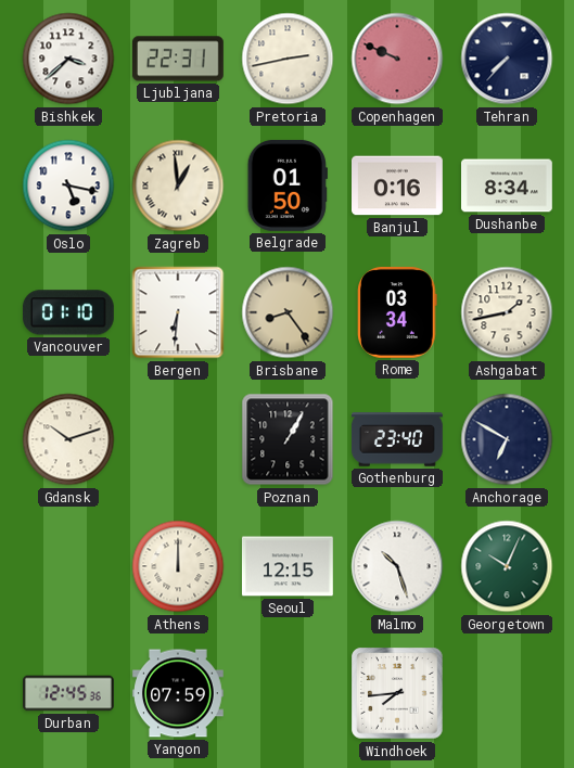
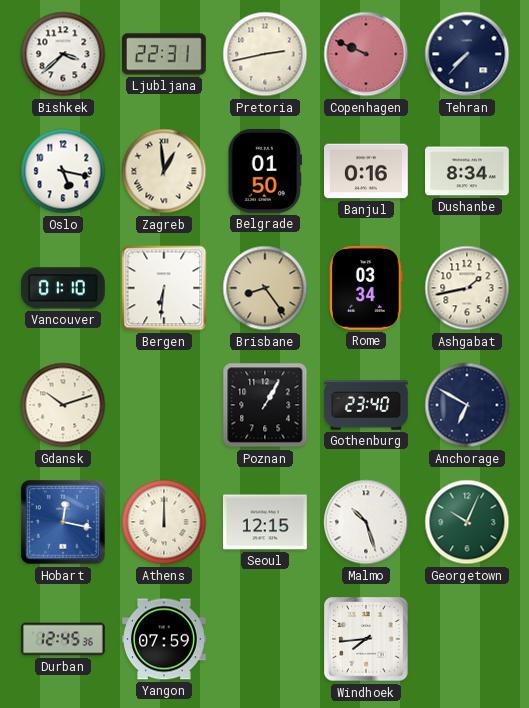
Hobart: none -> 12:17
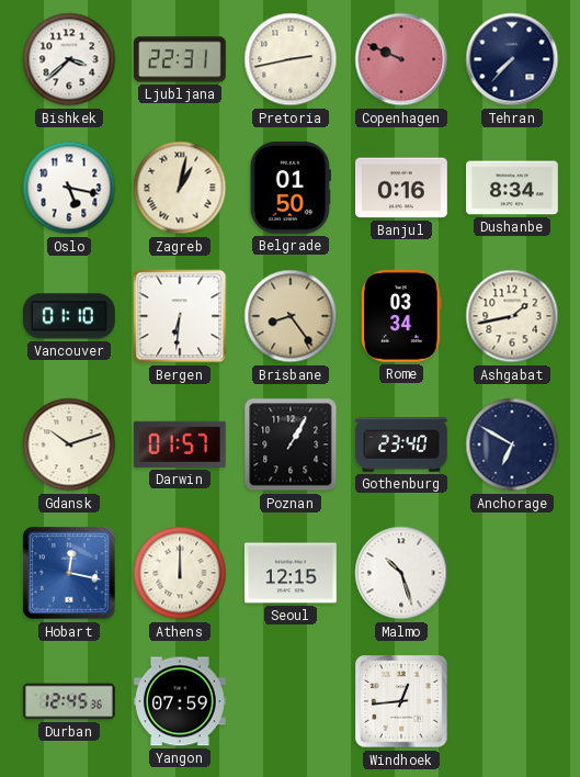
Zagreb: 12:59 -> 1:02
Darwin: none -> 01:57
Georgetown: 10:04 -> none
Windhoek: 7:44 -> 12:44
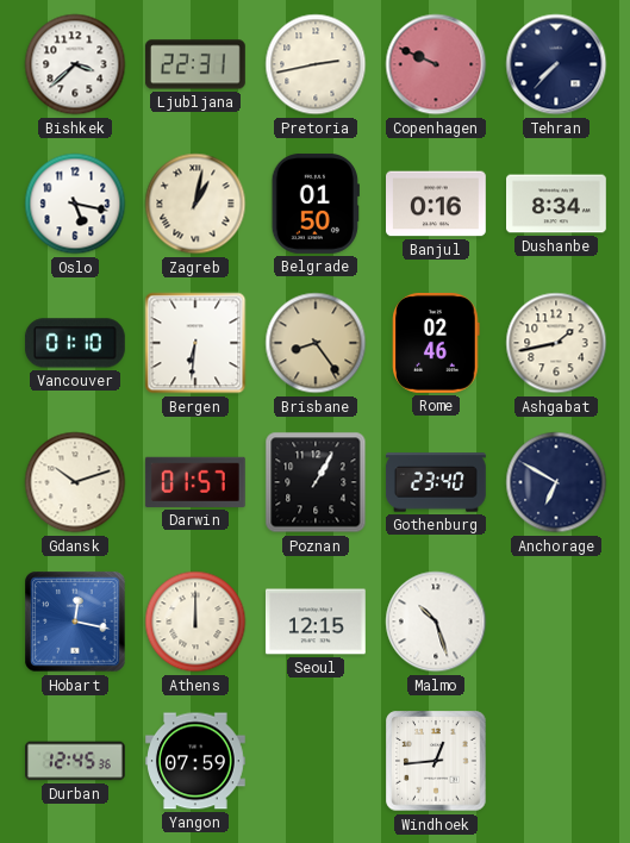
Rome: 03:34 -> 02:46
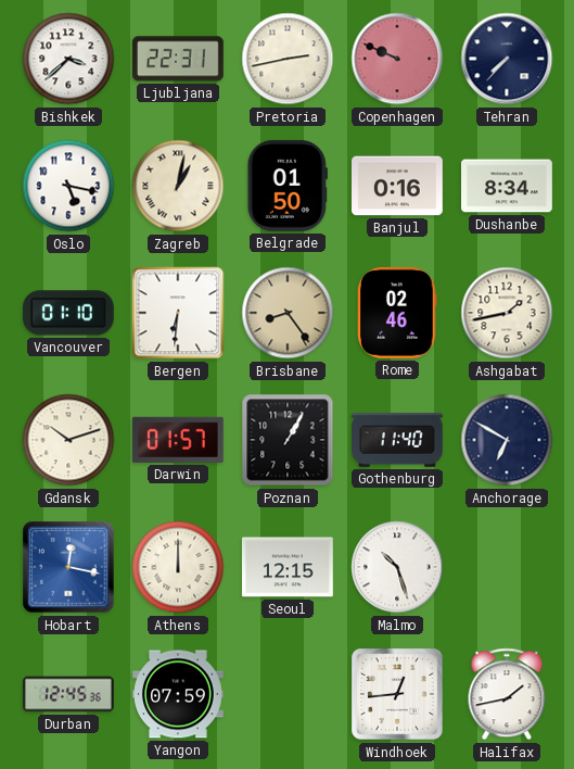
Gothenburg: 23:40 -> 11:40
Halifax: none -> 1:43
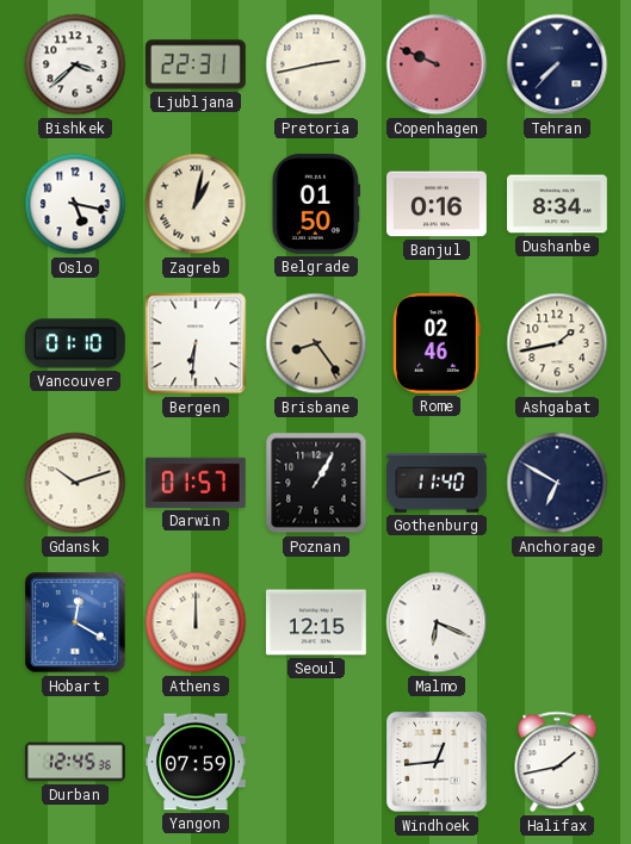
Hobart: 12:17 -> 12:20
Malmo: 10:27 -> 6:19
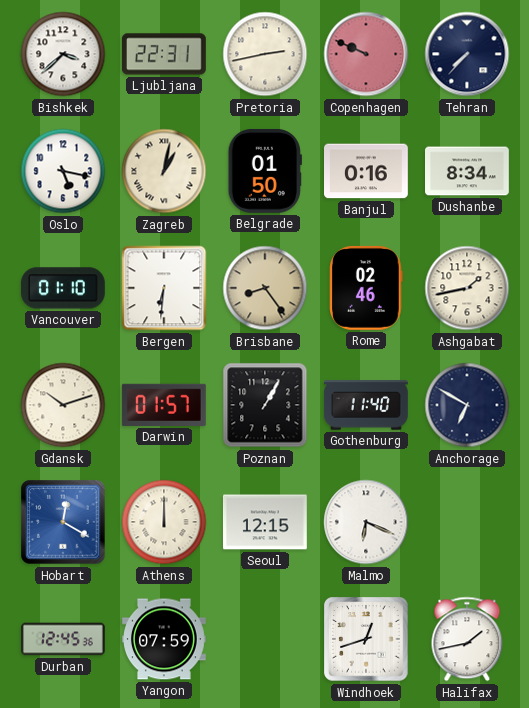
Windhoek: 12:44 -> 12:42
